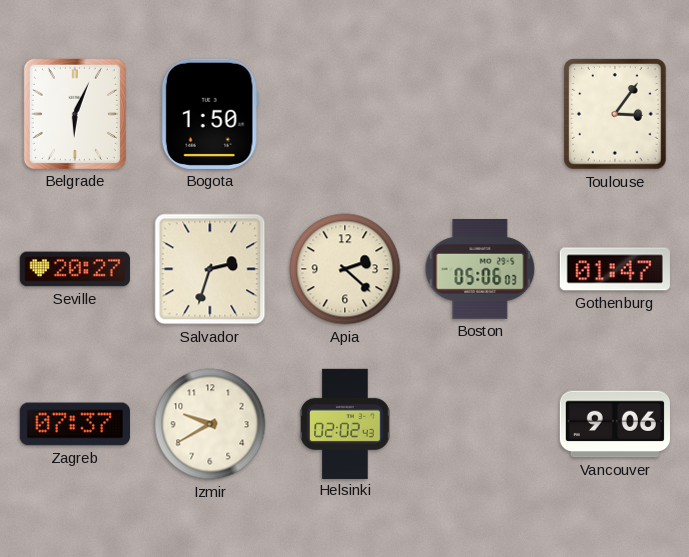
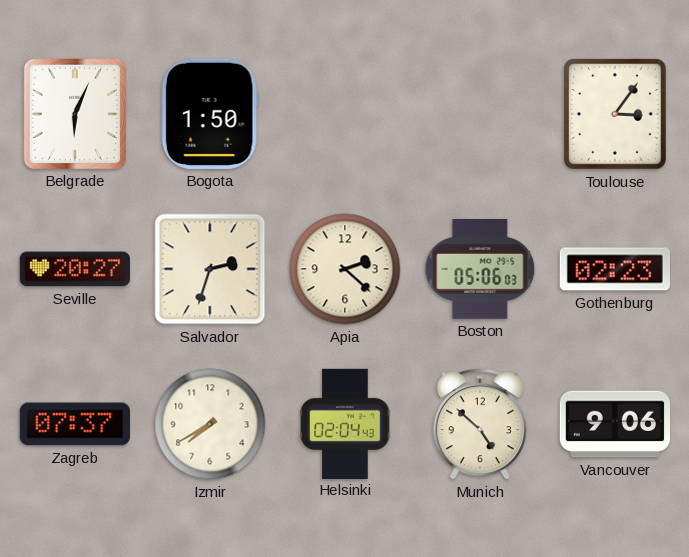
Gothenburg: 01:47 -> 02:23
Izmir: 9:40 -> 7:40
Helsinki: 02:02 -> 02:04
Munich: none -> 4:52
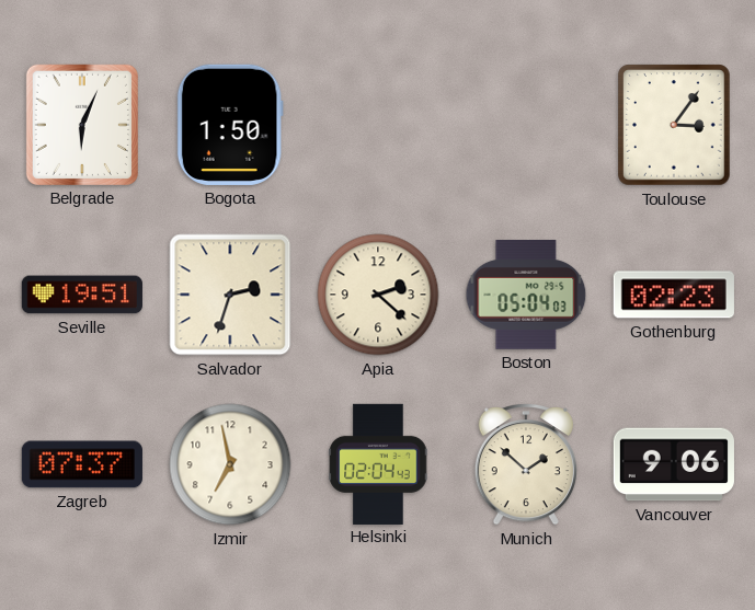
Seville: 20:27 -> 19:51
Boston: 05:06 -> 05:04
Izmir: 7:40 -> 6:58
Munich: 4:52 -> 1:52
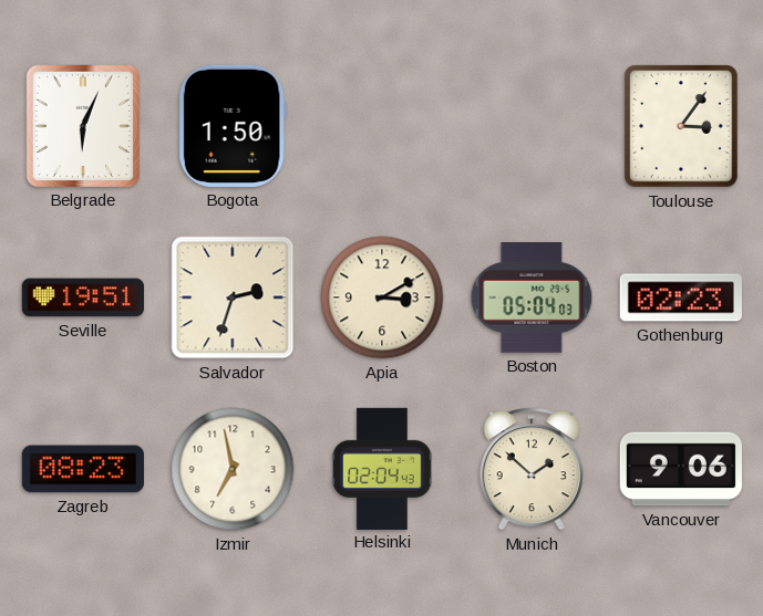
Apia: 2:22 -> 3:10
Zagreb: 07:37 -> 08:23
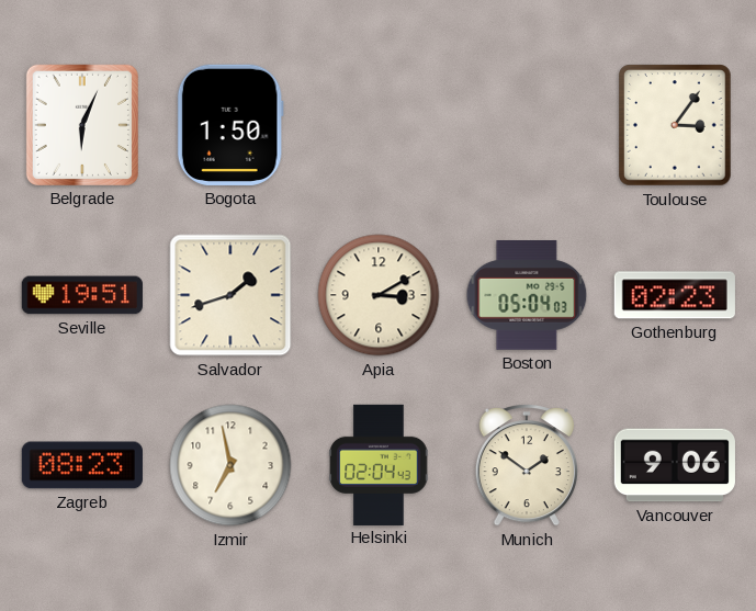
Salvador: 2:33 -> 1:42
Munich: 1:52 -> 1:51
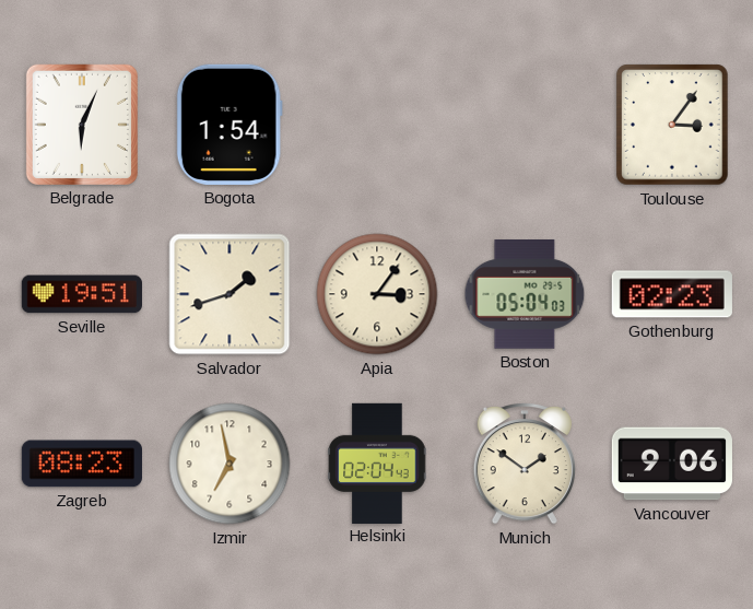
Bogota: 1:50 -> 1:54
Apia: 3:10 -> 3:06
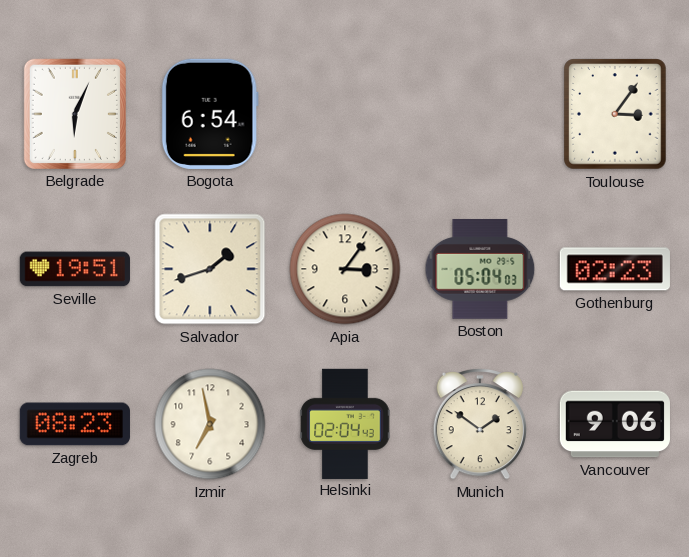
Bogota: 1:54 -> 6:54
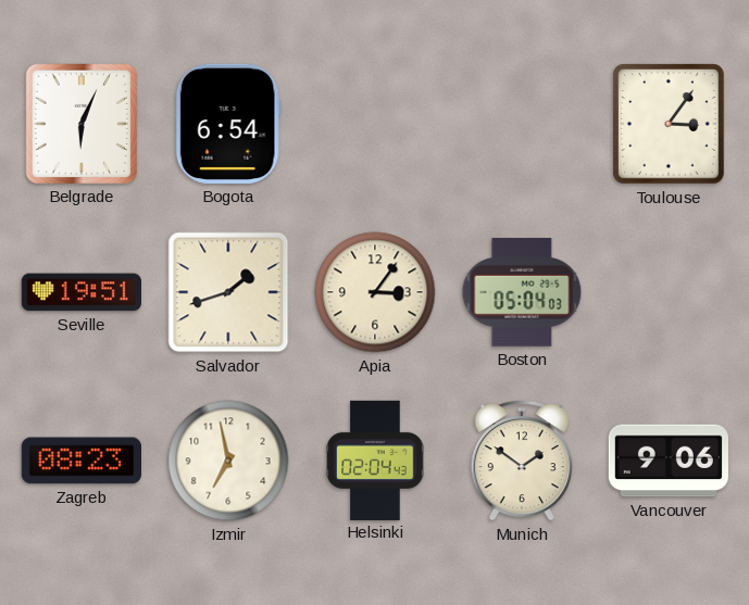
Gothenburg: 02:23 -> none
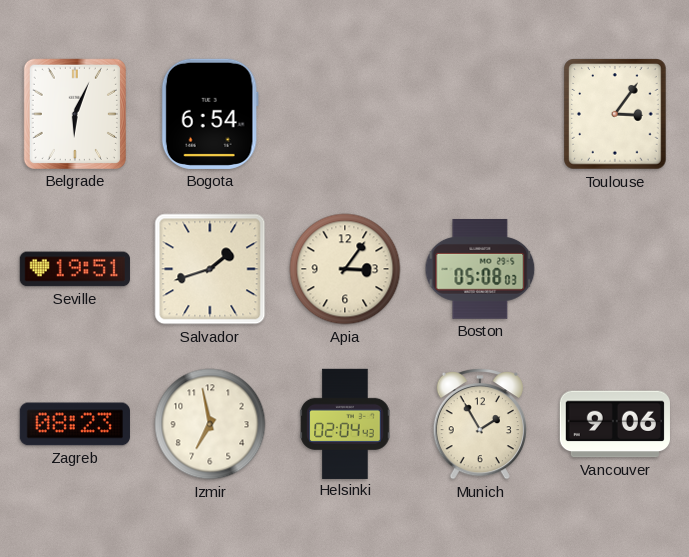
Boston: 05:04 -> 05:08
Munich: 1:51 -> 1:55
